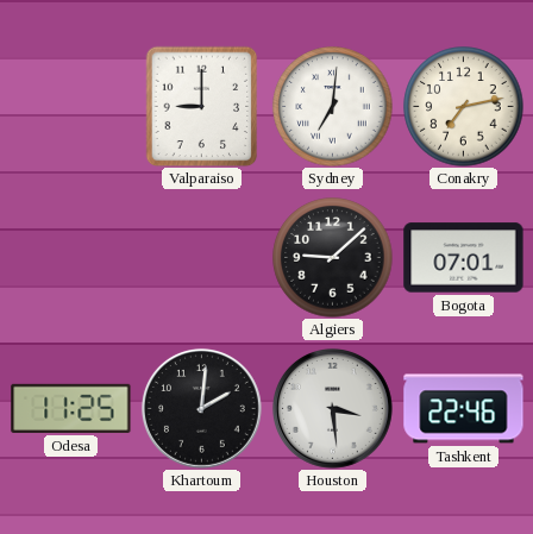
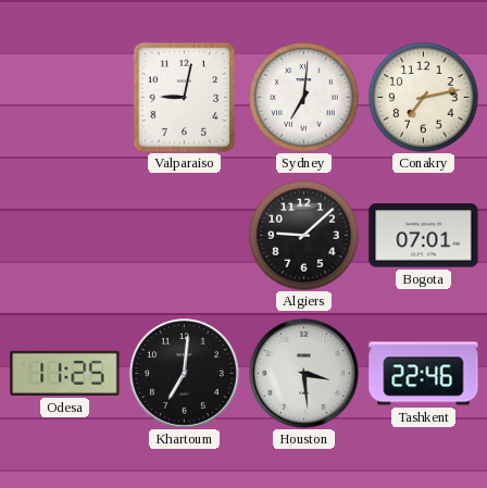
Valparaiso: 9:00 -> 9:02
Khartoum: 2:01 -> 7:01
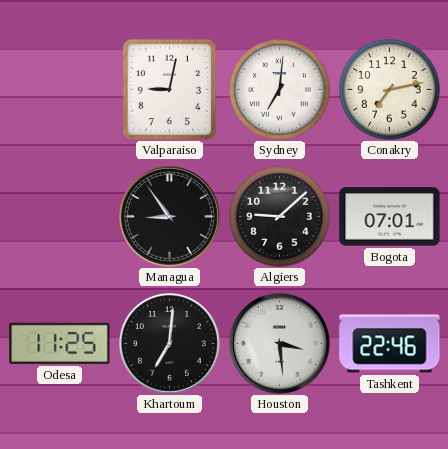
Managua: none -> 8:54
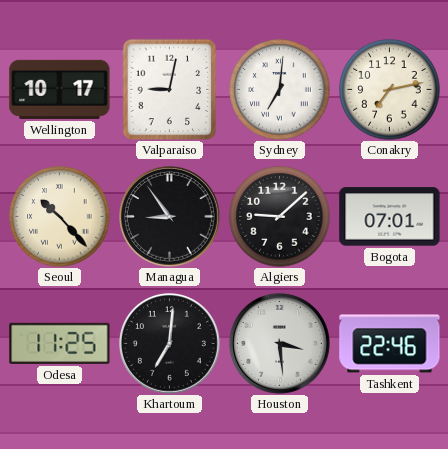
Wellington: none -> 10:17
Seoul: none -> 10:23
